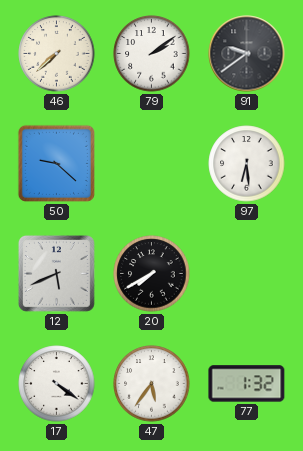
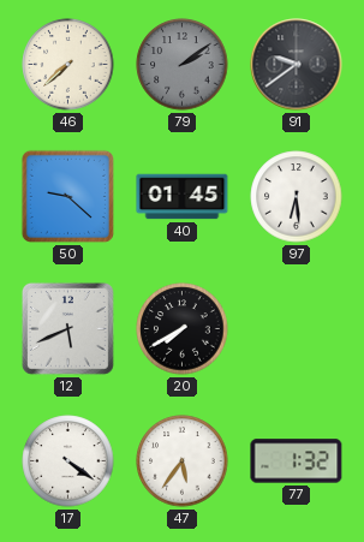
79 dial: white -> grey
40: none -> 01:45
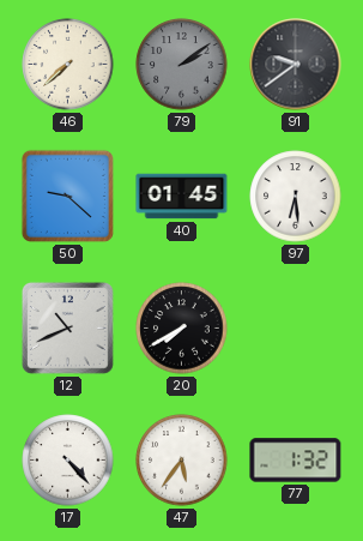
12: 5:41 -> 10:41
17: 4:21 -> 4:23
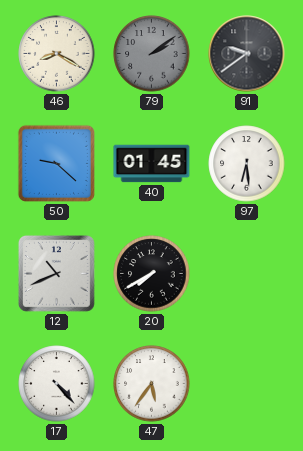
46: 7:38 -> 8:20
77: 1:32 -> none
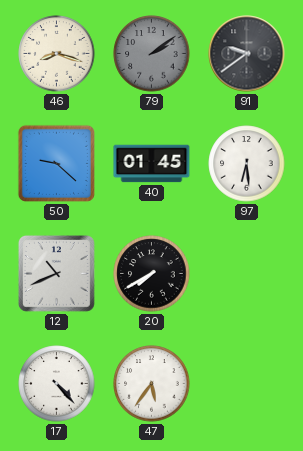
46: 8:20 -> 8:18
